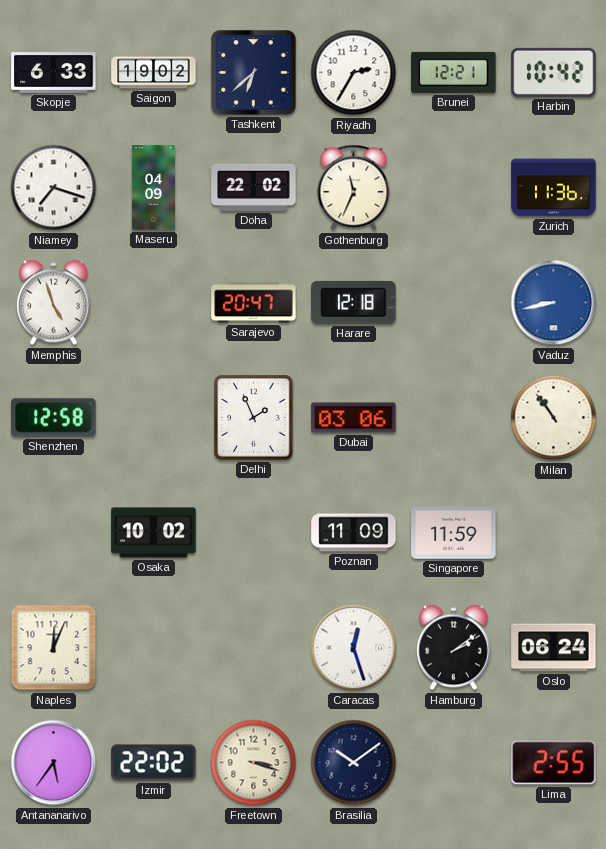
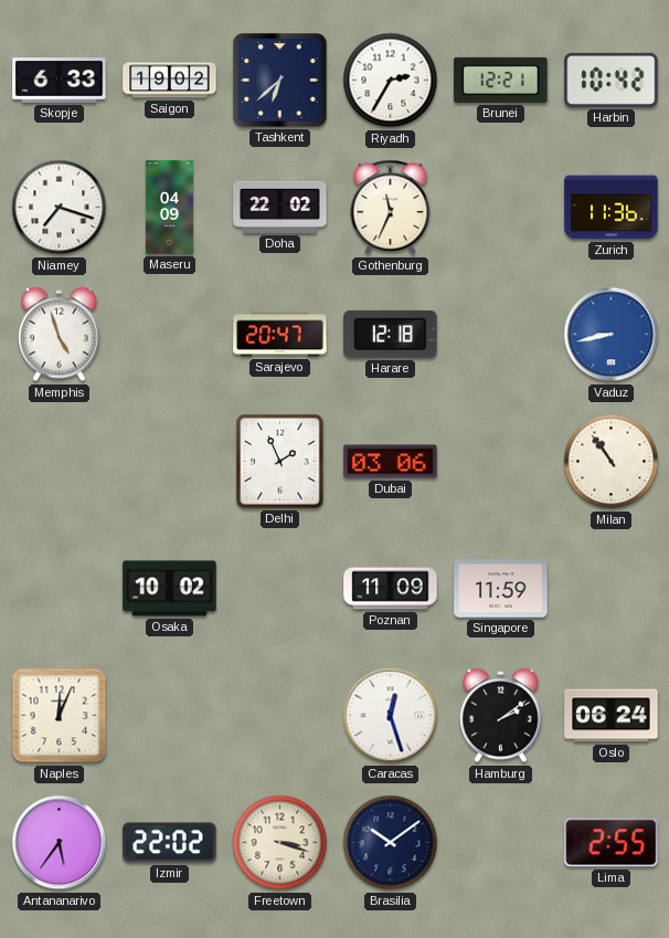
Shenzhen: 12:58 -> none
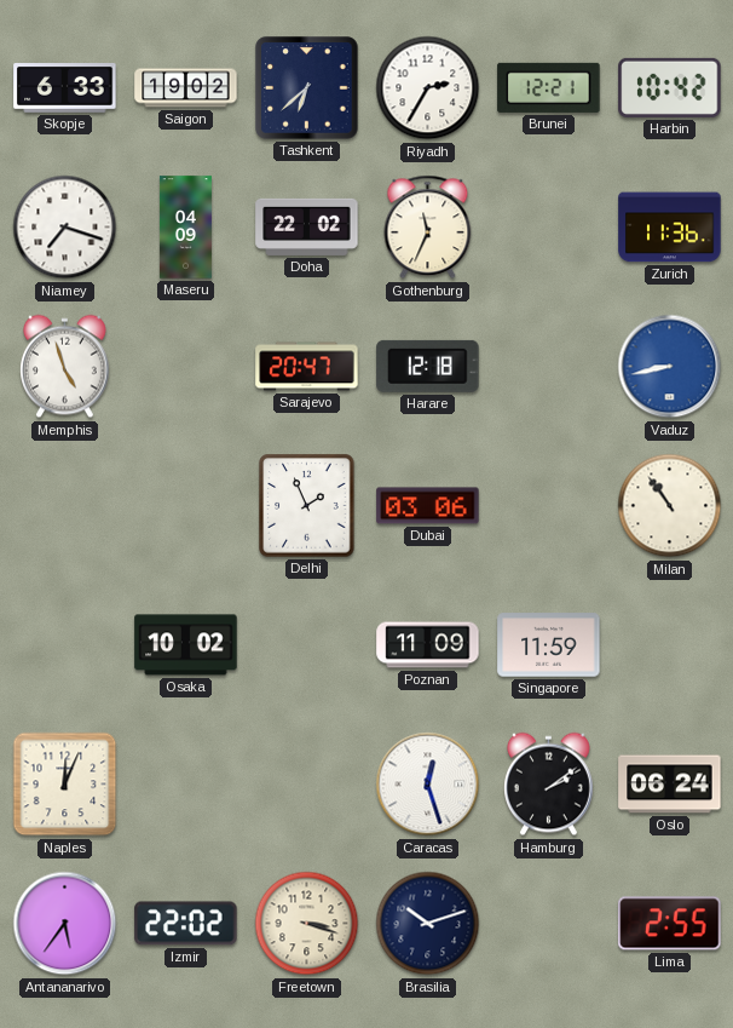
Brasilia: 10:09 -> 10:12
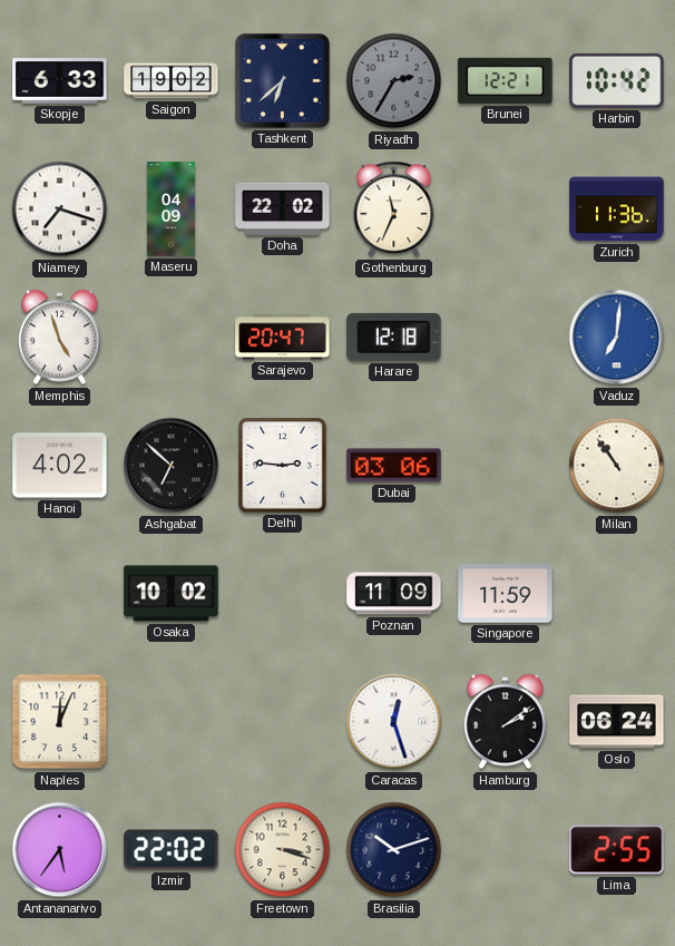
Riyadh dial: white -> grey
Vaduz: 8:43 -> 7:01
Hanoi: none -> 4:02
Ashgabat: none -> 6:52
Delhi: 1:56 -> 2:46
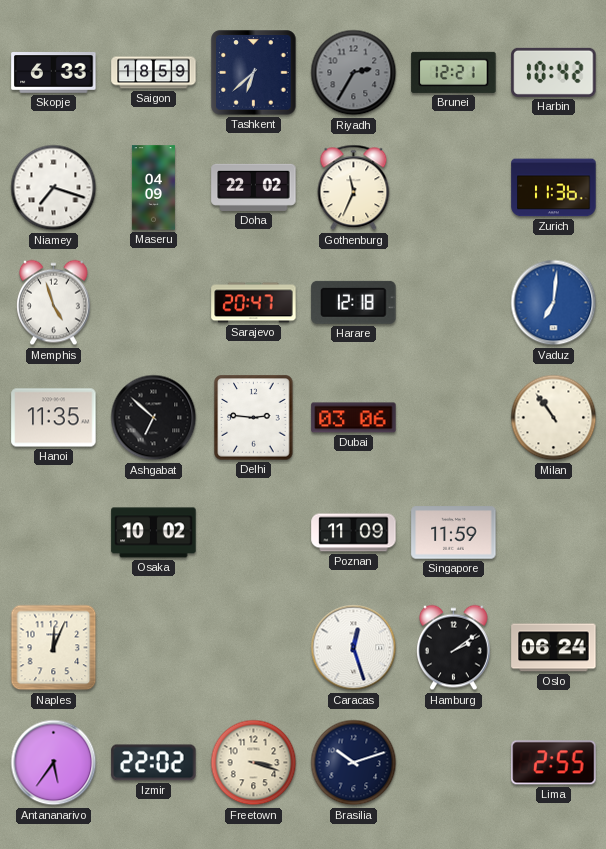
Saigon: 19:02 -> 18:59
Hanoi: 4:02 -> 11:35
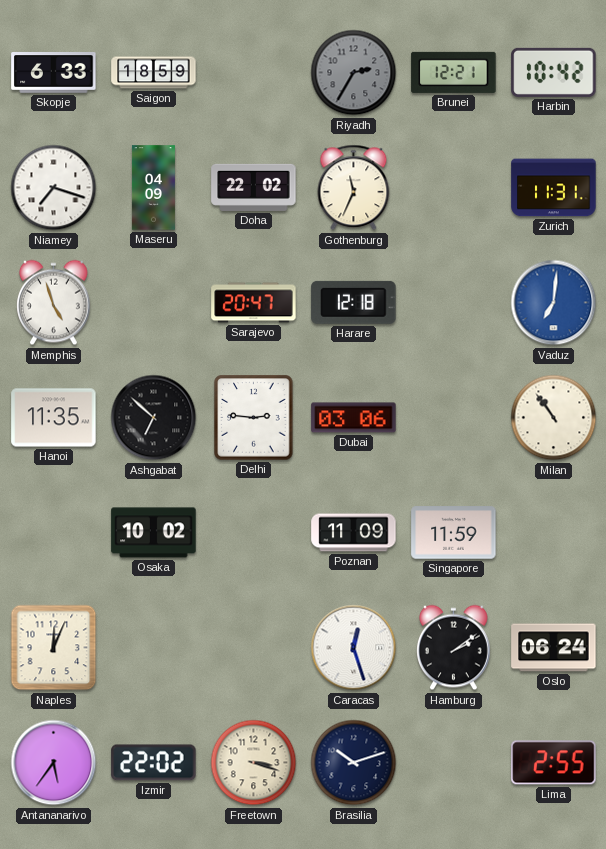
Tashkent: 6:38 -> none
Zurich: 11:36 -> 11:31
